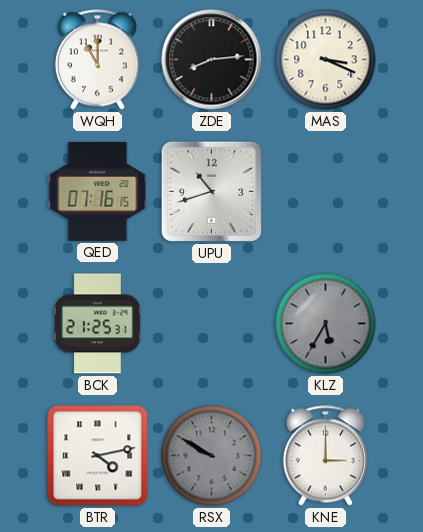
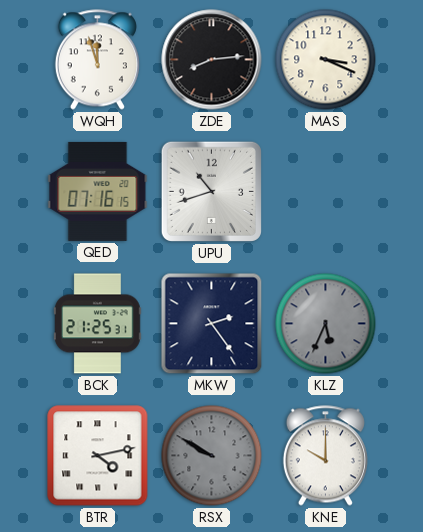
WQH: 11:00 -> 11:57
MKW: none -> 2:24
KLZ: 5:35 -> 5:34
KNE: 3:00 -> 10:00
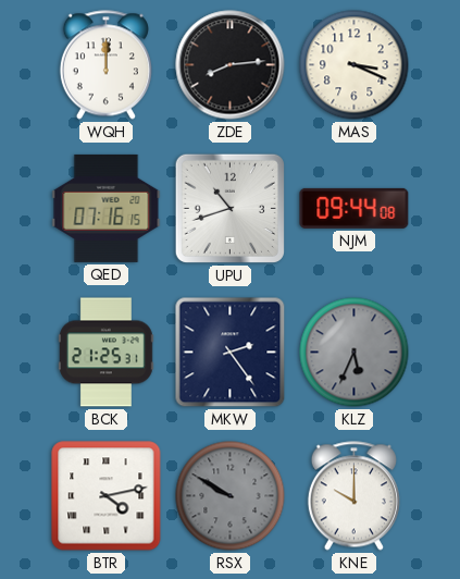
WQH: 11:57 -> 12:00
NJM: none -> 09:44
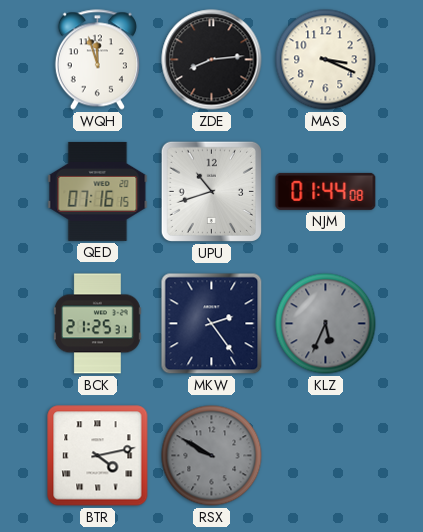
WQH: 12:00 -> 11:57
NJM: 09:44 -> 01:44
KNE: 10:00 -> none
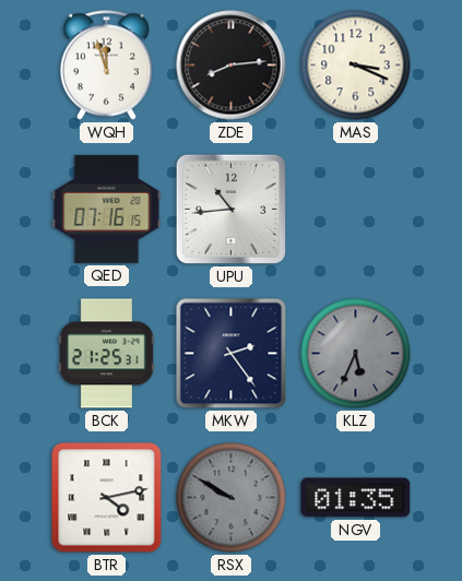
UPU: 10:42 -> 10:44
NJM: 01:44 -> none
NGV: none -> 01:35
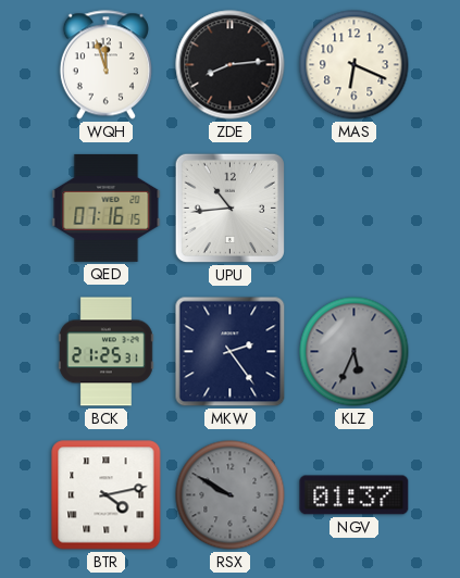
MAS: 3:19 -> 6:19
NGV: 01:35 -> 01:37
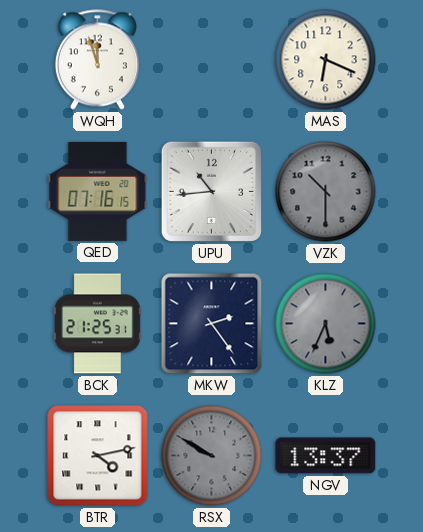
ZDE: 8:14 -> none
VZK: none -> 10:30
NGV: 01:37 -> 13:37
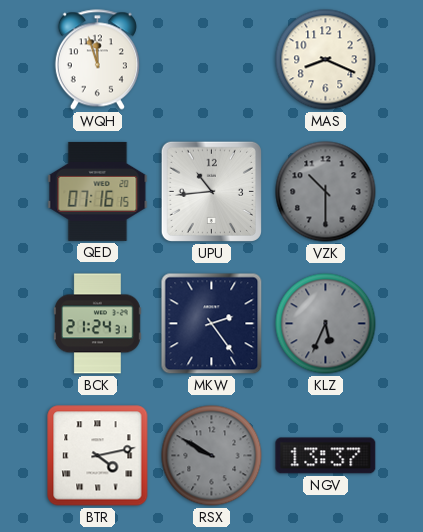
MAS: 6:19 -> 8:19
BCK: 21:25 -> 21:24
